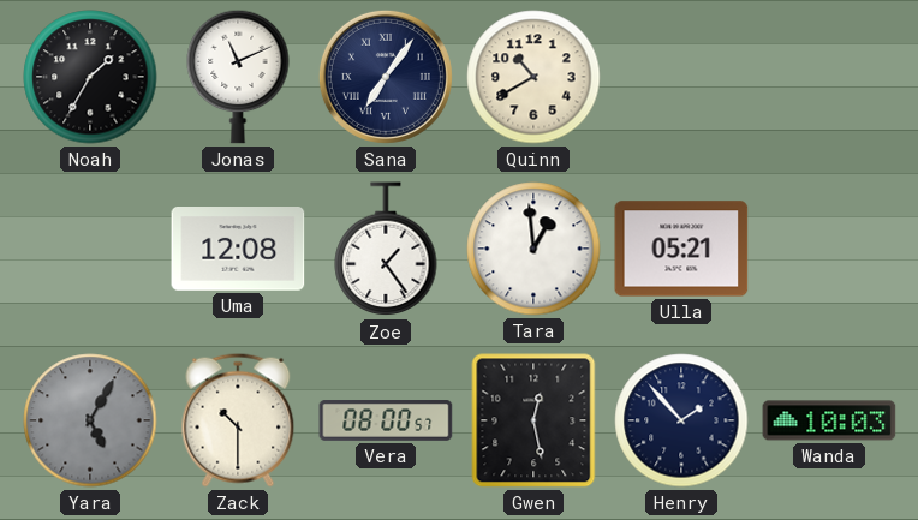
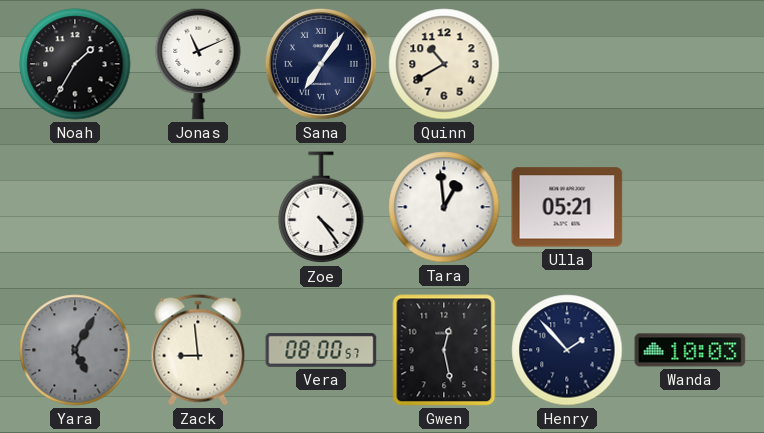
Uma: 12:08 -> none
Zoe: 1:24 -> 4:24
Zack: 10:30 -> 8:59
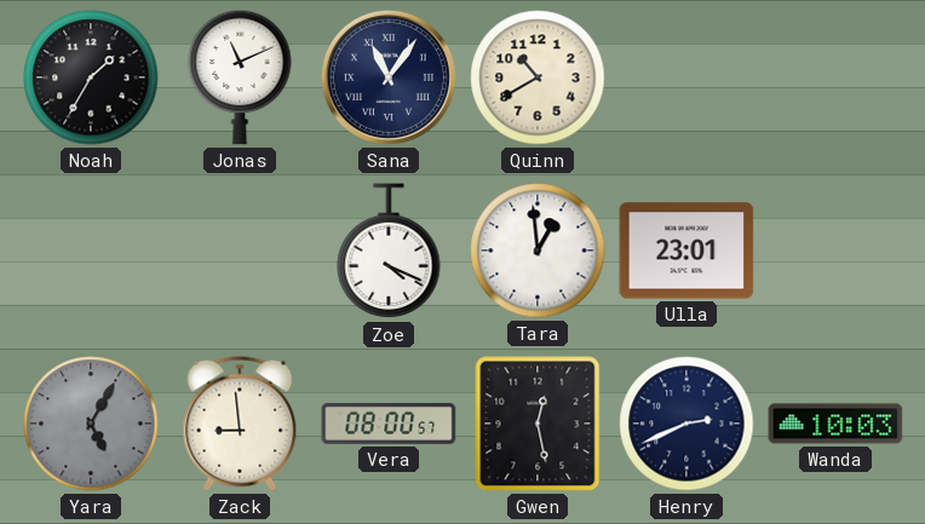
Sana: 7:06 -> 11:06
Zoe: 4:24 -> 4:19
Ulla: 05:21 -> 23:01
Henry: 1:53 -> 2:41
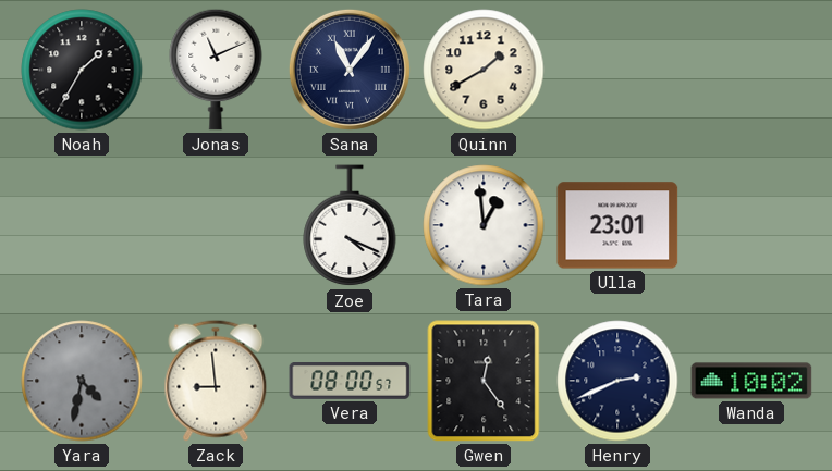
Quinn: 10:40 -> 1:40
Yara: 5:05 -> 4:32
Gwen: 12:28 -> 12:24
Wanda: 10:03 -> 10:02
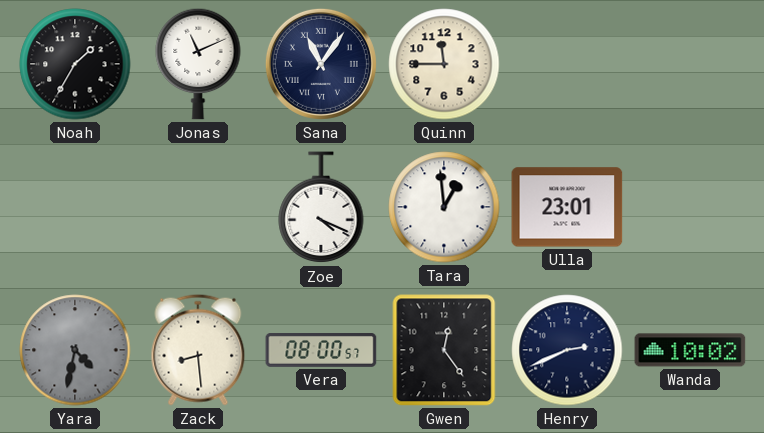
Quinn: 1:40 -> 11:45
Zack: 8:59 -> 8:29
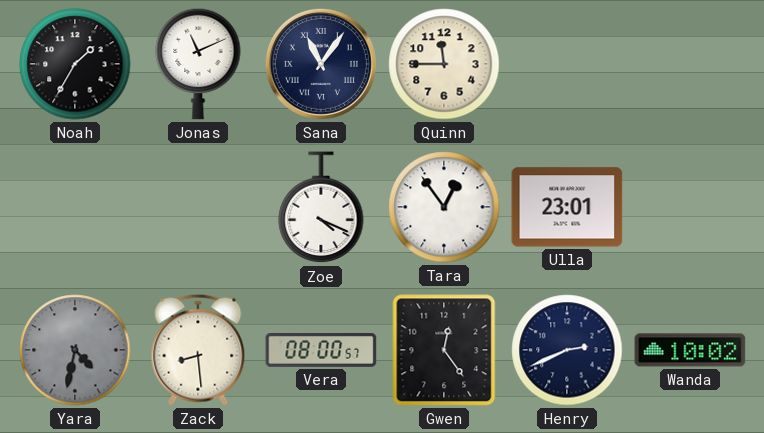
Tara: 12:59 -> 12:54
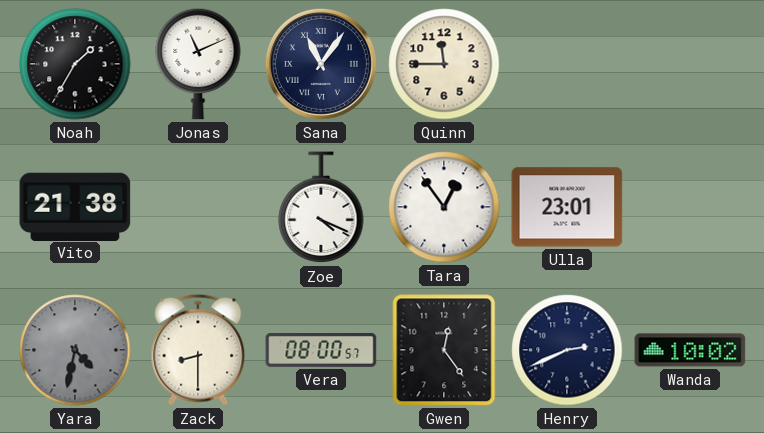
Vito: none -> 21:38
Zack: 8:29 -> 8:30
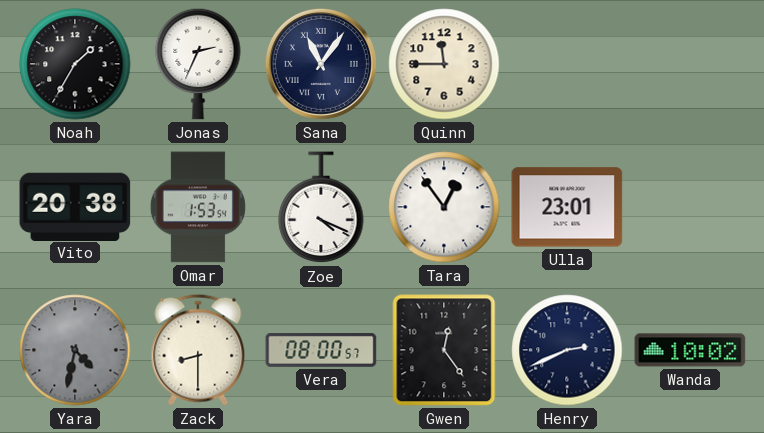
Jonas: 11:11 -> 2:34
Vito: 21:38 -> 20:38
Omar: none -> 1:53
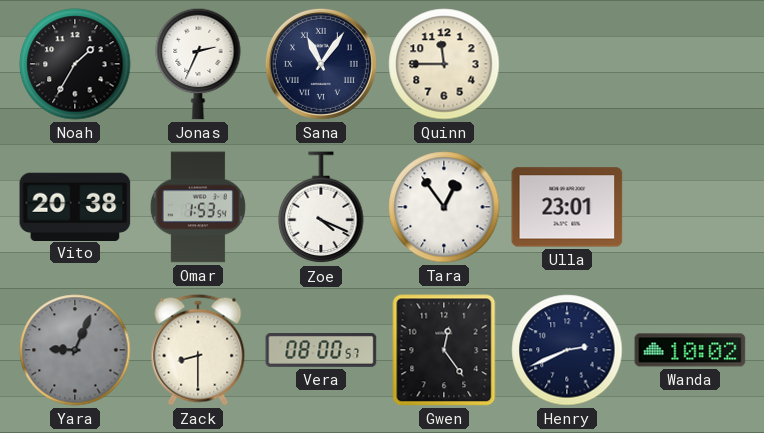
Yara: 4:32 -> 9:04
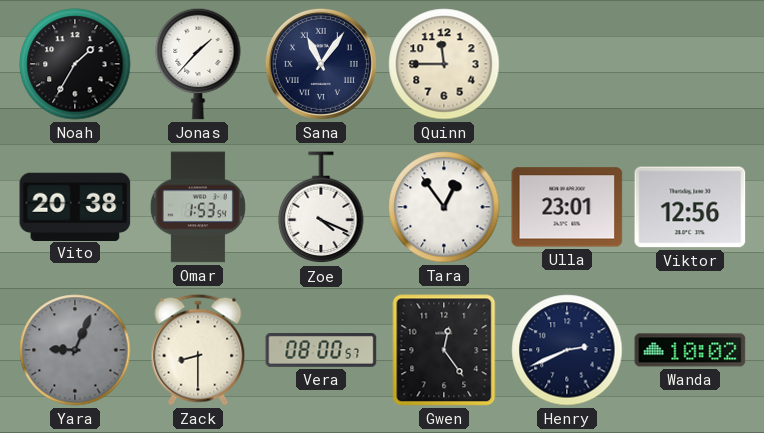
Jonas: 2:34 -> 1:37
Viktor: none -> 12:56
